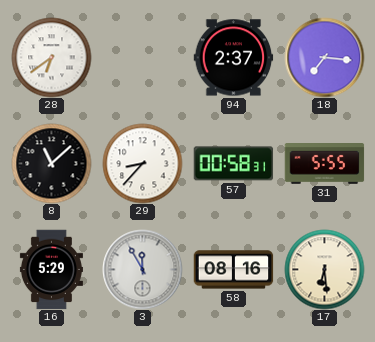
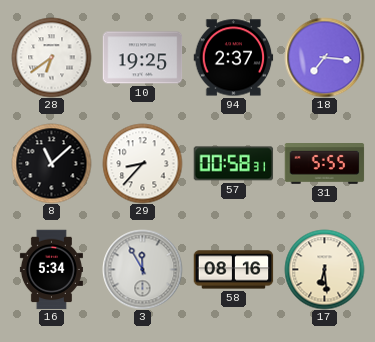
10: none -> 19:25
16: 5:29 -> 5:34
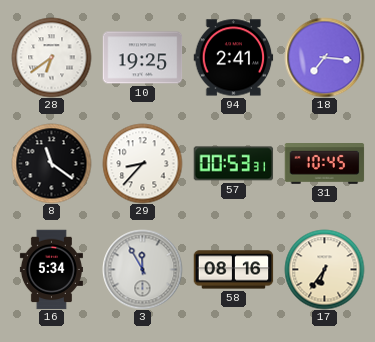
94: 2:37 -> 2:41
8: 11:08 -> 11:21
57: 00:58 -> 00:53
31: 5:55 -> 10:45
17: 6:29 -> 6:36
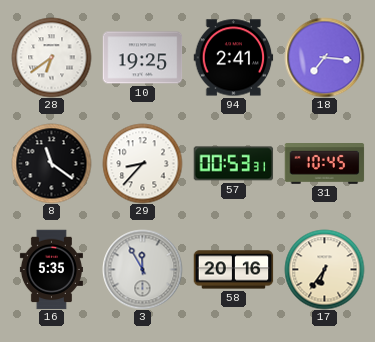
16: 5:34 -> 5:35
58: 08:16 -> 20:16
